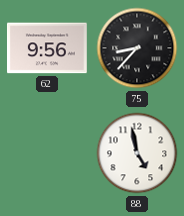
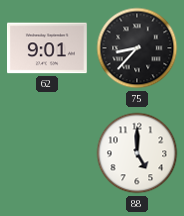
62: 9:56 -> 9:01
88: 4:58 -> 5:00
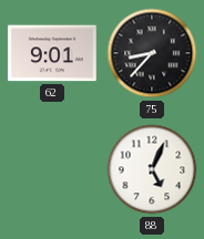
88: 5:00 -> 5:04
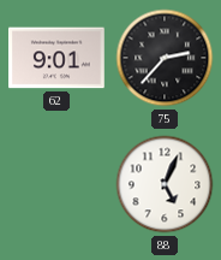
75: 8:37 -> 2:37
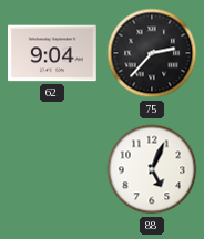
62: 9:01 -> 9:04
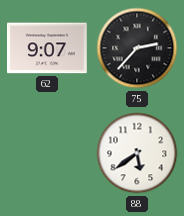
62: 9:04 -> 9:07
88: 5:04 -> 5:39
